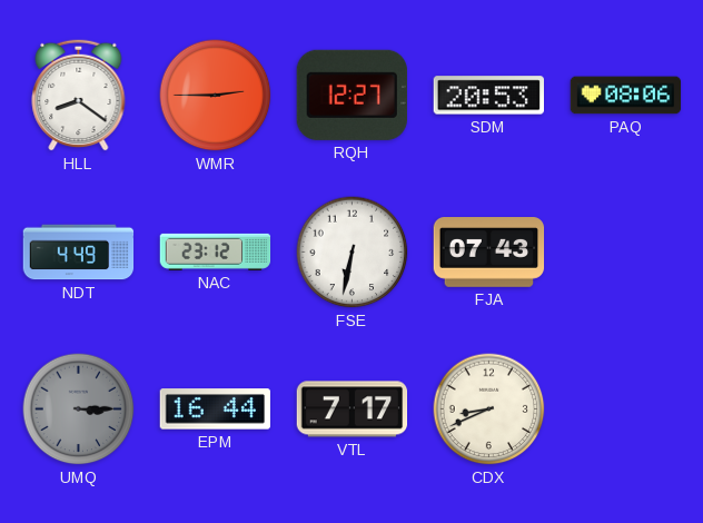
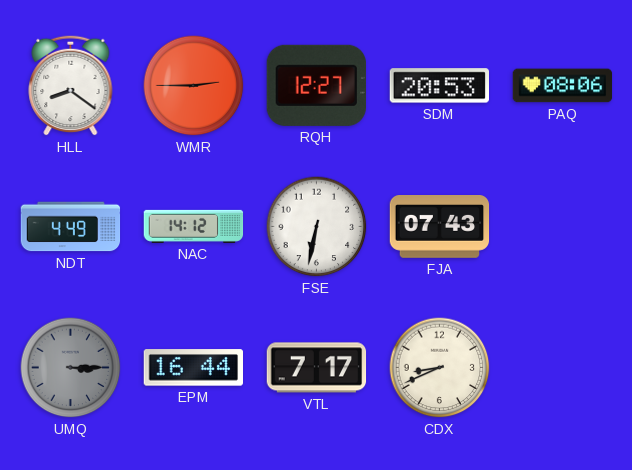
NAC: 23:12 -> 14:12
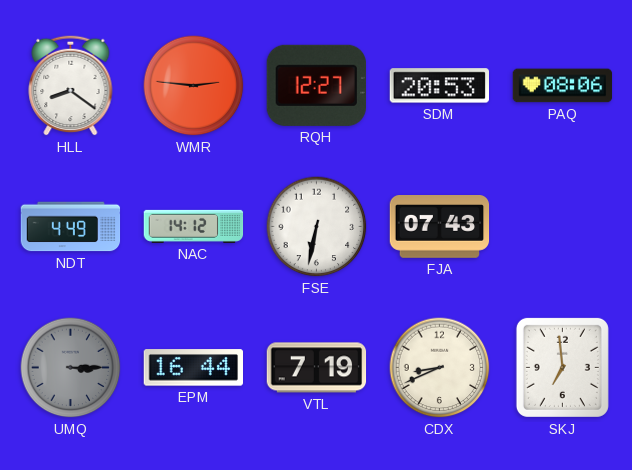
WMR: 2:45 -> 2:46
VTL: 7:17 -> 7:19
SKJ: none -> 6:59
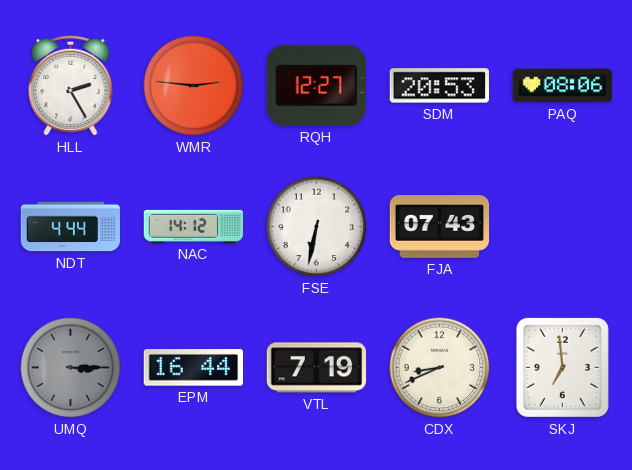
HLL: 8:21 -> 2:25
NDT: 4:49 -> 4:44
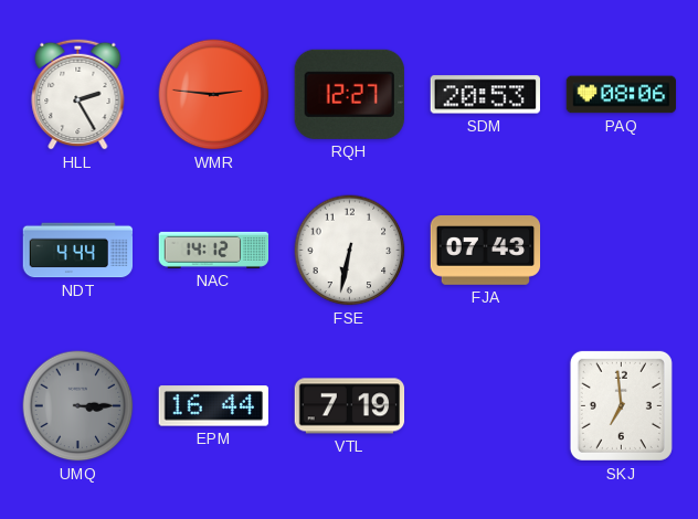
CDX: 8:41 -> none
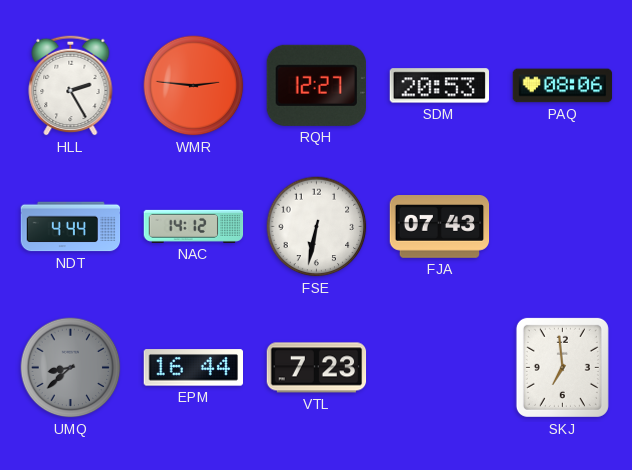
UMQ: 3:15 -> 8:38
VTL: 7:19 -> 7:23
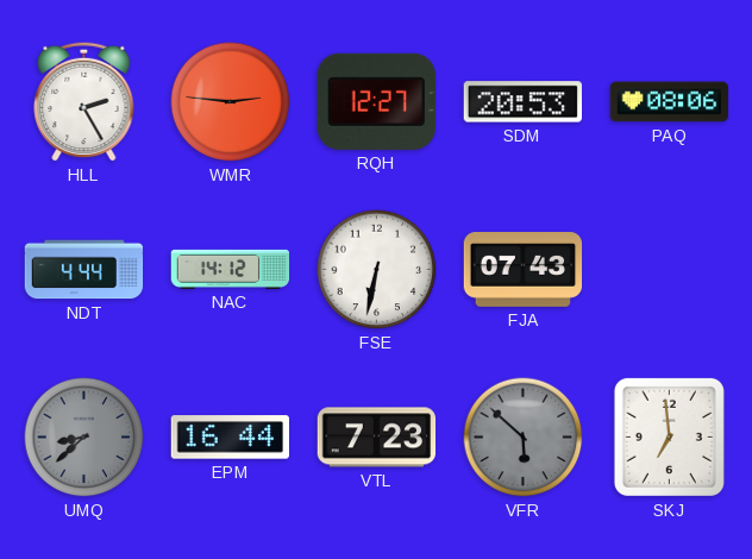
VFR: none -> 5:52
